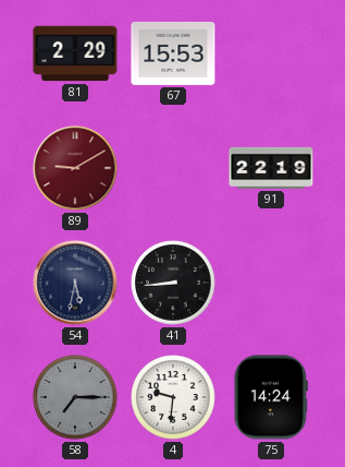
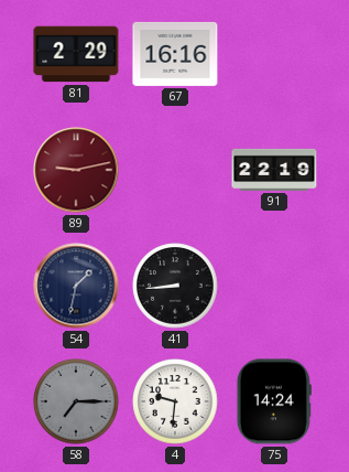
67: 15:53 -> 16:16
89: 9:10 -> 9:13
54: 5:32 -> 1:32
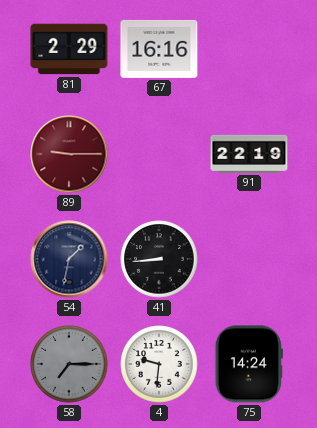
89: 9:13 -> 9:15
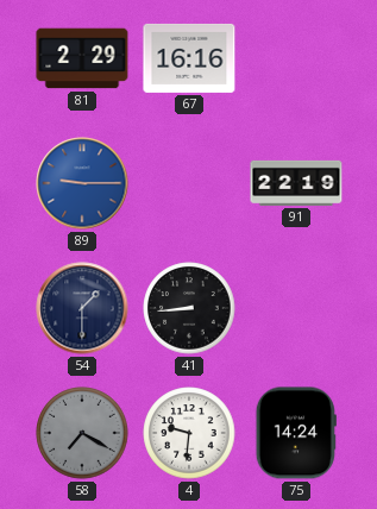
89 dial: burgundy -> blue
54: 1:32 -> 1:30
58: 7:15 -> 7:20
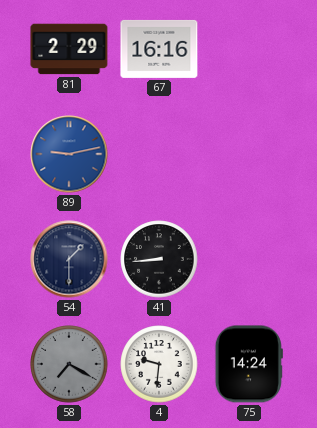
89: 9:15 -> 9:13
91: 22:19 -> none
